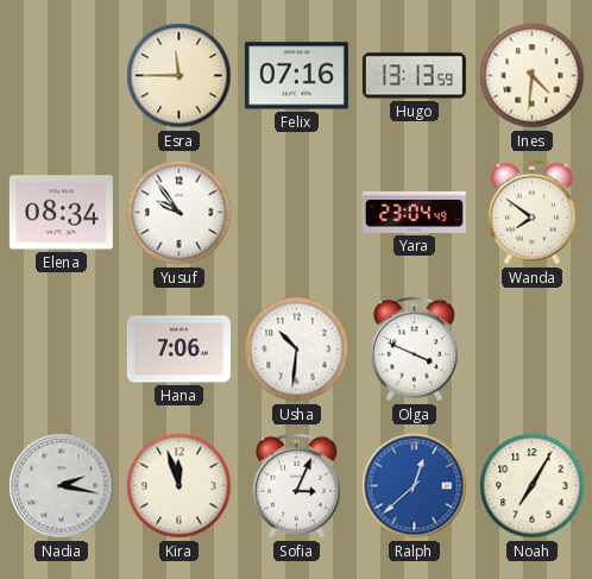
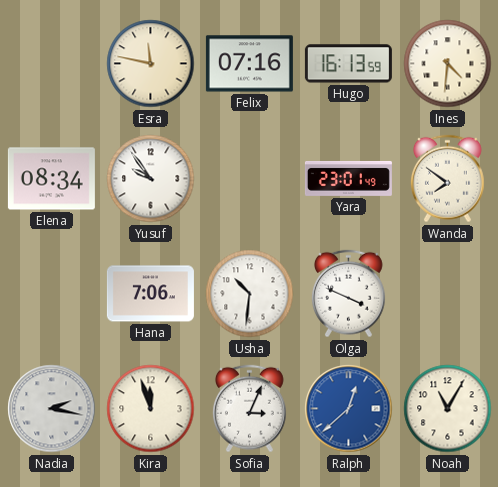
Esra: 11:45 -> 11:47
Hugo: 13:13 -> 16:13
Yara: 23:04 -> 23:01
Noah: 7:05 -> 11:05
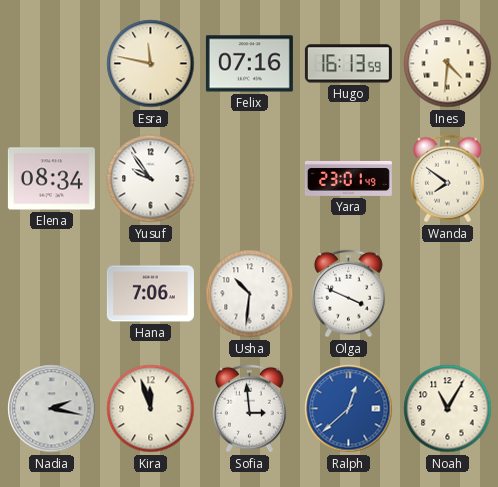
Sofia: 3:04 -> 2:59
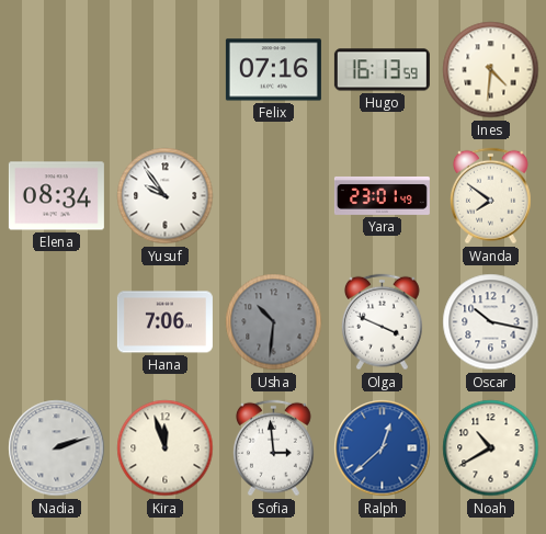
Esra: 11:47 -> none
Usha dial: white -> grey
Oscar: none -> 10:17
Nadia: 2:17 -> 2:12
Noah: 11:05 -> 10:40
